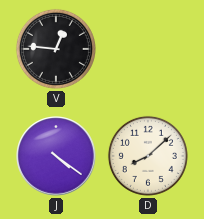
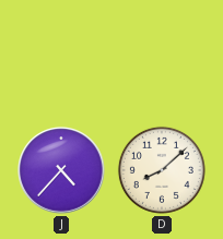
V: 12:46 -> none
J: 4:21 -> 4:37
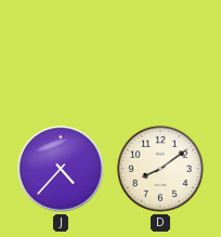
D: 8:08 -> 8:09
